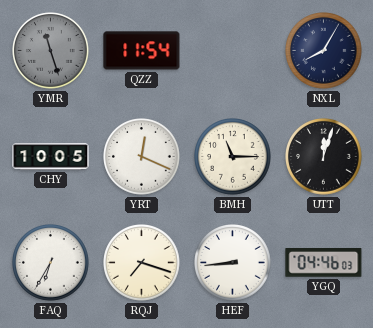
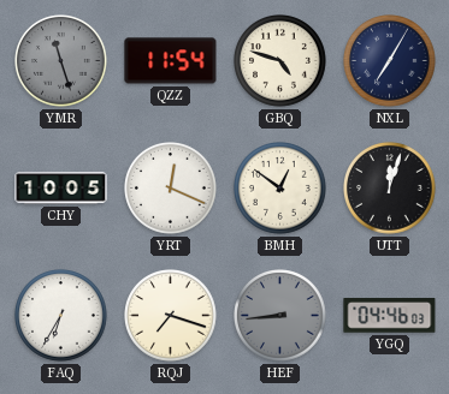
GBQ: none -> 4:48
NXL: 8:05 -> 7:05
BMH: 11:15 -> 12:51
HEF dial: white -> grey
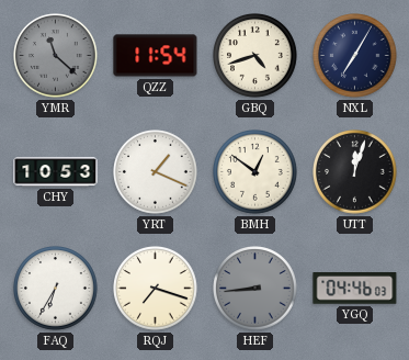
YMR: 11:27 -> 11:22
GBQ: 4:48 -> 4:42
CHY: 10:05 -> 10:53
YRT: 12:19 -> 1:19
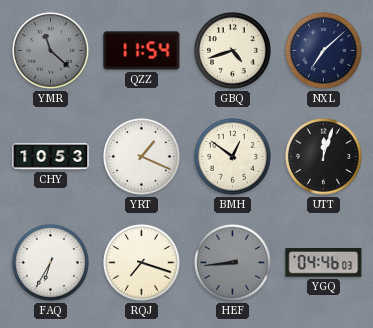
NXL: 7:05 -> 7:08
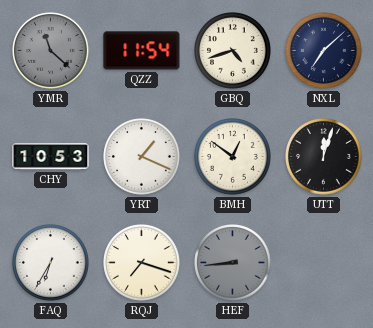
YGQ: 04:46 -> none
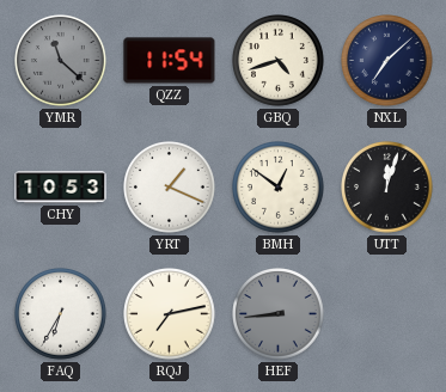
RQJ: 7:18 -> 7:13
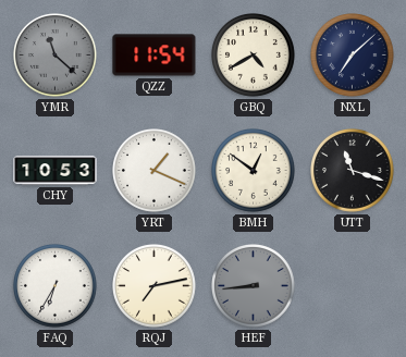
GBQ: 4:42 -> 4:40
UTT: 12:03 -> 11:18
